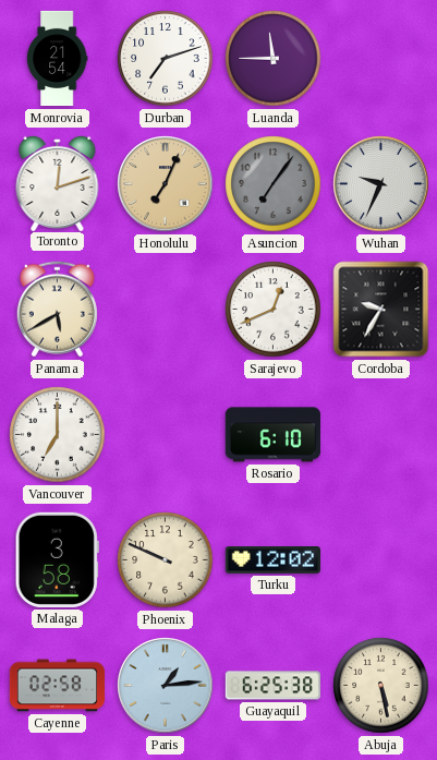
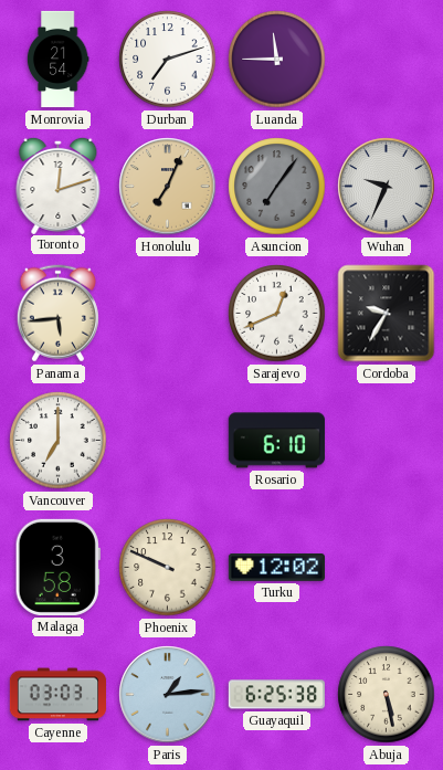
Panama: 5:40 -> 5:44
Cayenne: 02:58 -> 03:03
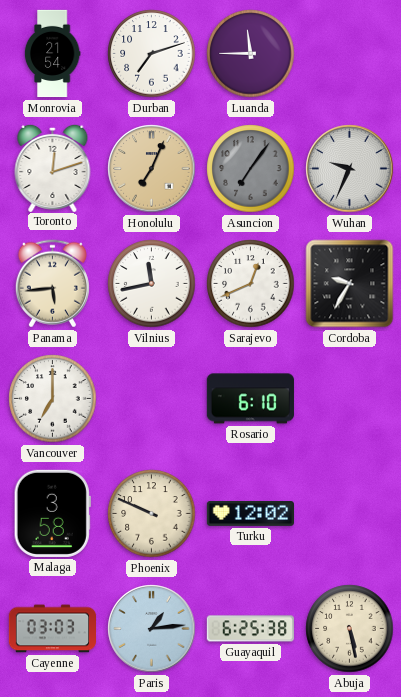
Vilnius: none -> 11:43
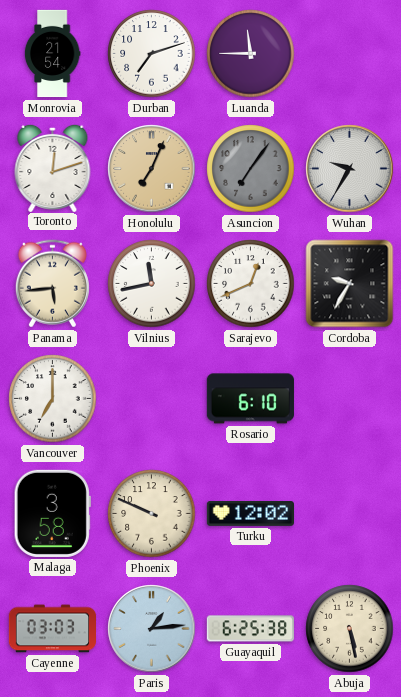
Wuhan: 9:34 -> 9:35
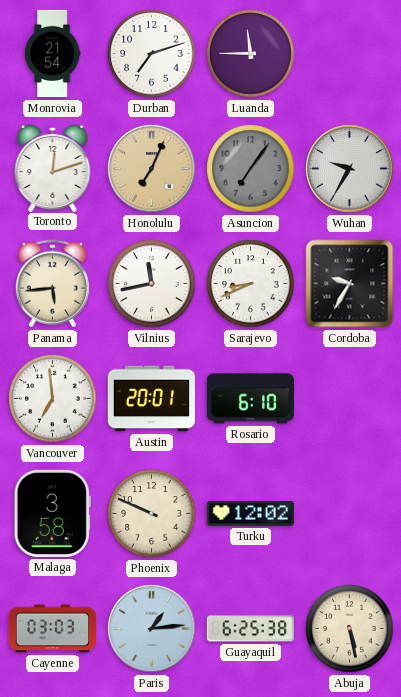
Sarajevo: 12:41 -> 8:41
Vancouver: 7:00 -> 6:59
Austin: none -> 20:01
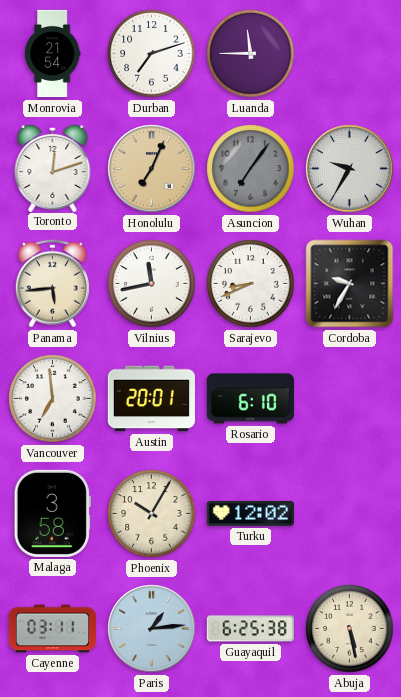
Phoenix: 9:49 -> 10:05
Cayenne: 03:03 -> 03:11
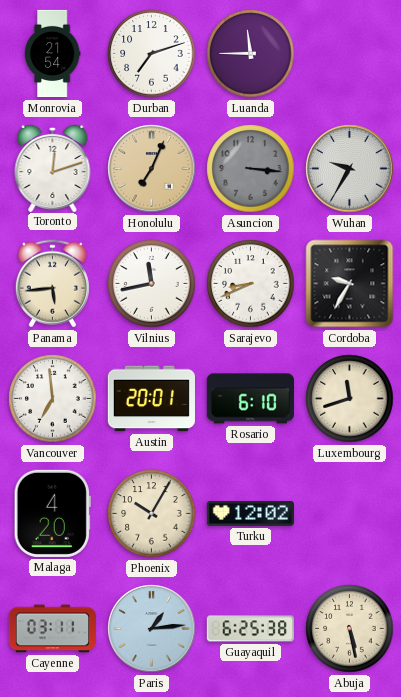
Asuncion: 7:06 -> 3:16
Luxembourg: none -> 11:42
Malaga: 3:58 -> 4:20
